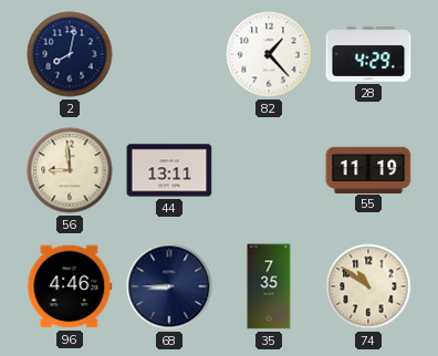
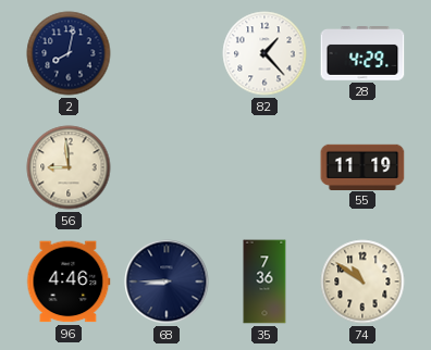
44: 13:11 -> none
35: 7:35 -> 7:36
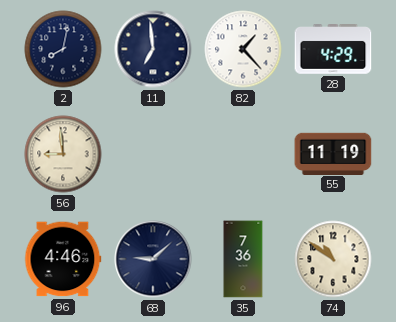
11: none -> 6:59
68: 8:45 -> 9:08
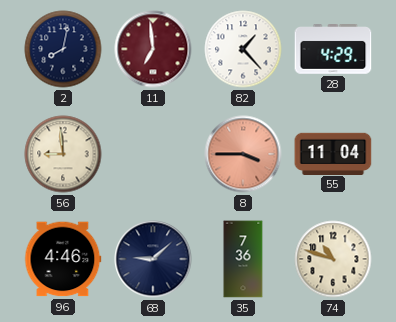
11 dial: navy -> burgundy
8: none -> 3:45
55: 11:19 -> 11:04
74: 10:51 -> 10:48
